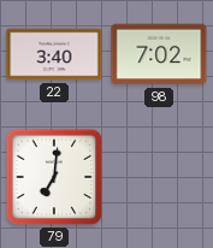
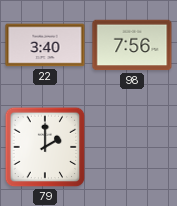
98: 7:02 -> 7:56
79: 7:01 -> 2:00
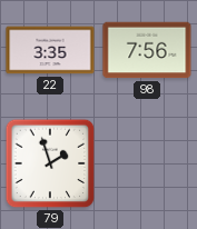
22: 3:40 -> 3:35
79: 2:00 -> 1:57
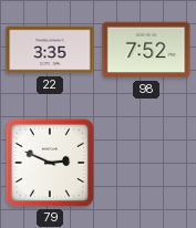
98: 7:56 -> 7:52
79: 1:57 -> 2:49
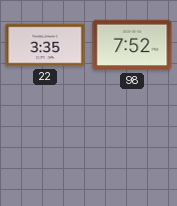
79: 2:49 -> none
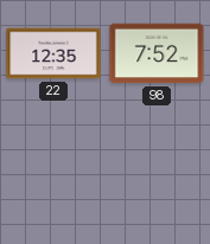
22: 3:35 -> 12:35
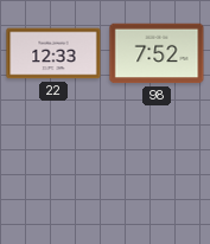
22: 12:35 -> 12:33
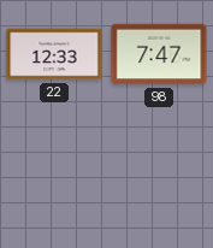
98: 7:52 -> 7:47
